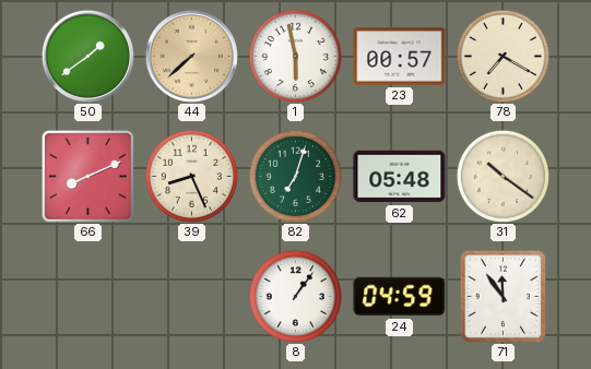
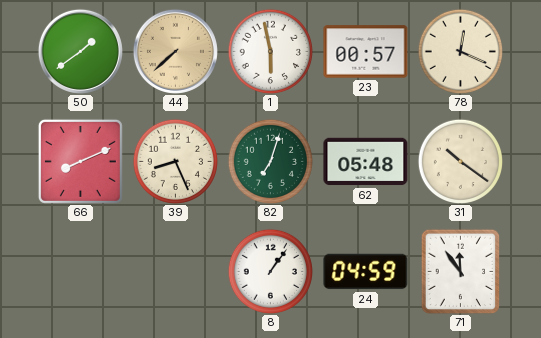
78: 7:20 -> 12:19
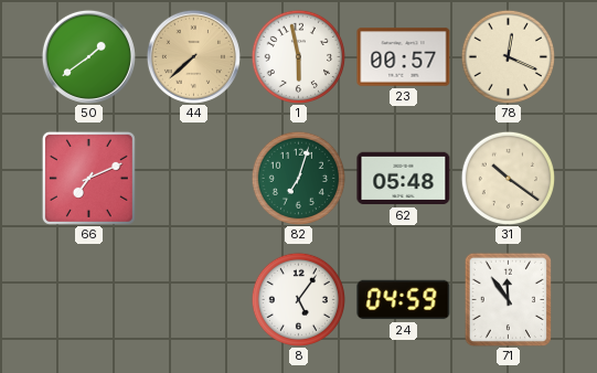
66: 8:11 -> 7:11
39: 8:26 -> none
8: 1:06 -> 5:06
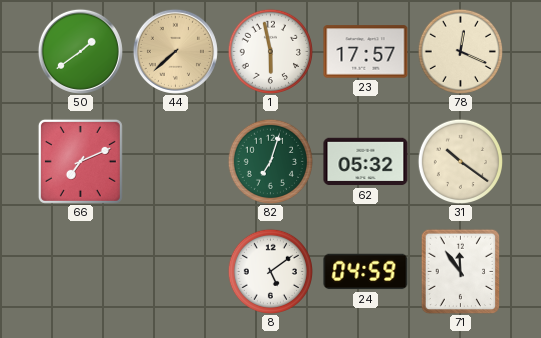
23: 00:57 -> 17:57
62: 05:48 -> 05:32
8: 5:06 -> 5:09
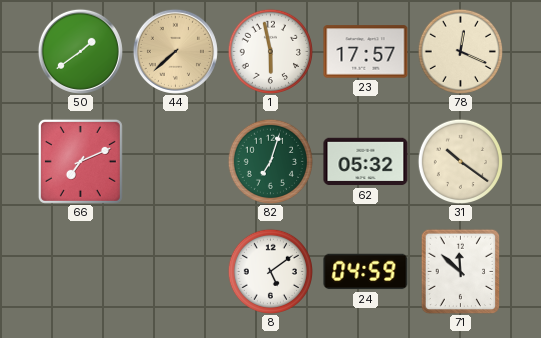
71: 11:54 -> 11:52
